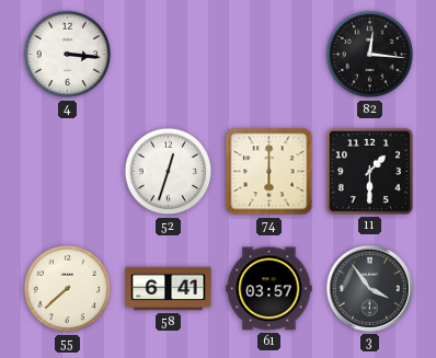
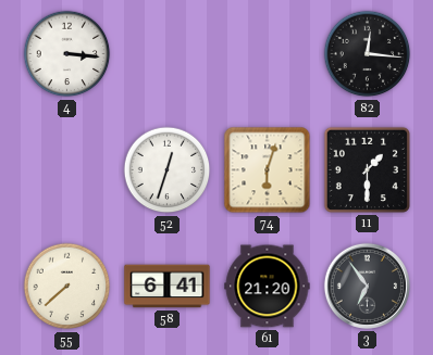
74: 6:00 -> 6:03
61: 03:57 -> 21:20
3: 3:54 -> 6:54
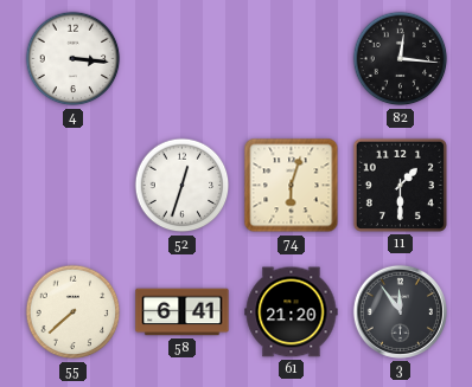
3: 6:54 -> 11:54
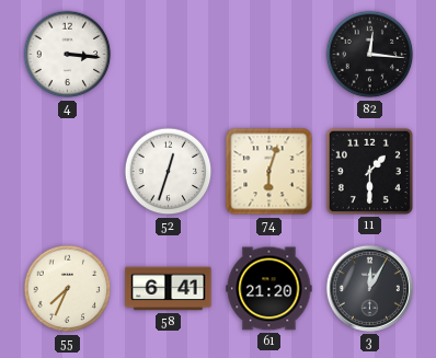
55: 7:38 -> 7:34
3: 11:54 -> 12:05
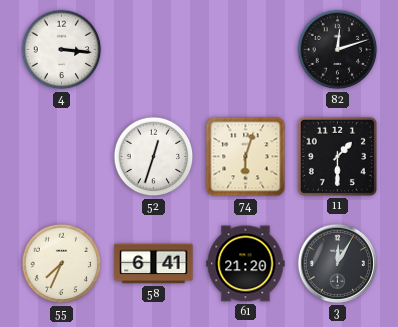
82: 12:16 -> 12:12
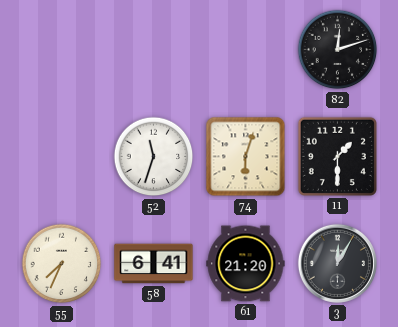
4: 3:16 -> none
52: 12:33 -> 11:33
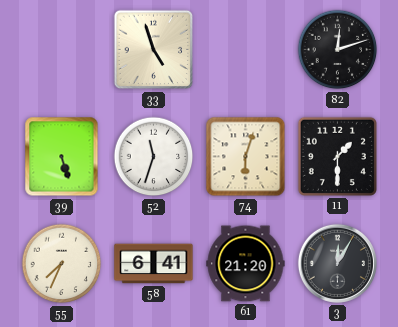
33: none -> 4:57
39: none -> 5:27
